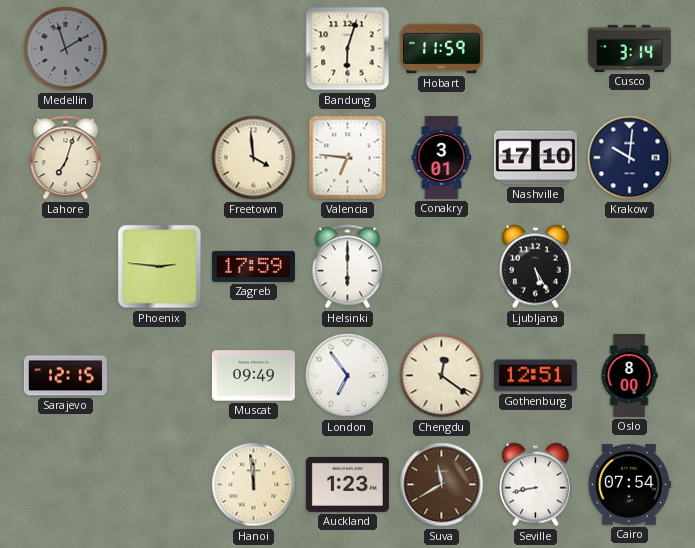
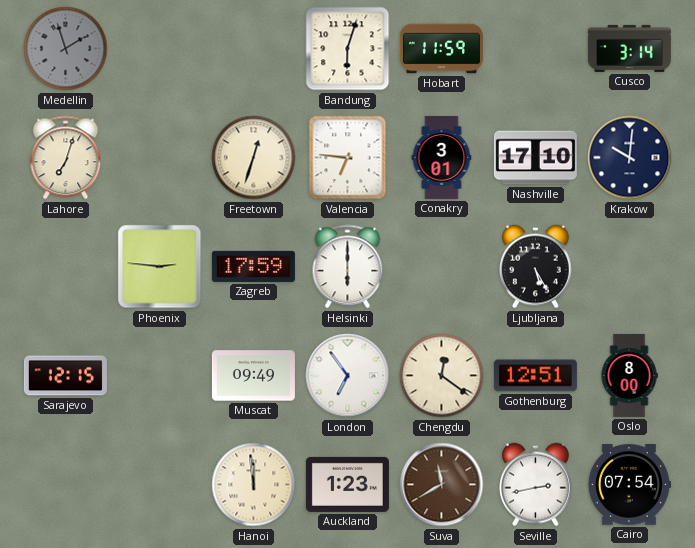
Freetown: 3:59 -> 12:33
Seville: 8:43 -> 2:43
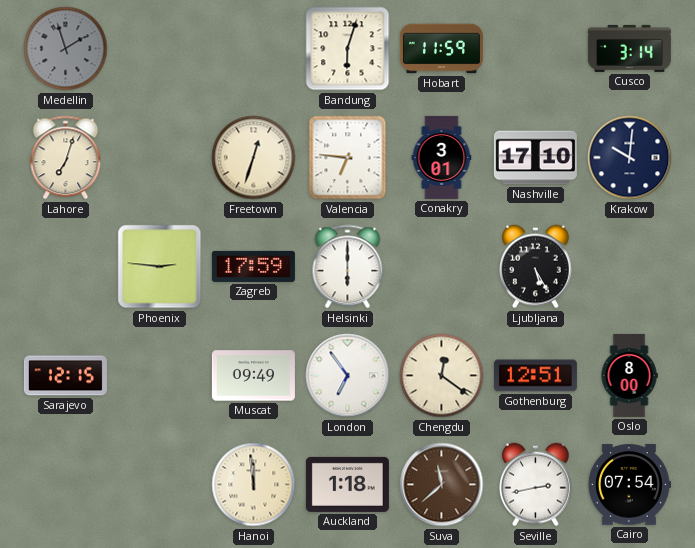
Auckland: 1:23 -> 1:18
Suva: 11:40 -> 11:38
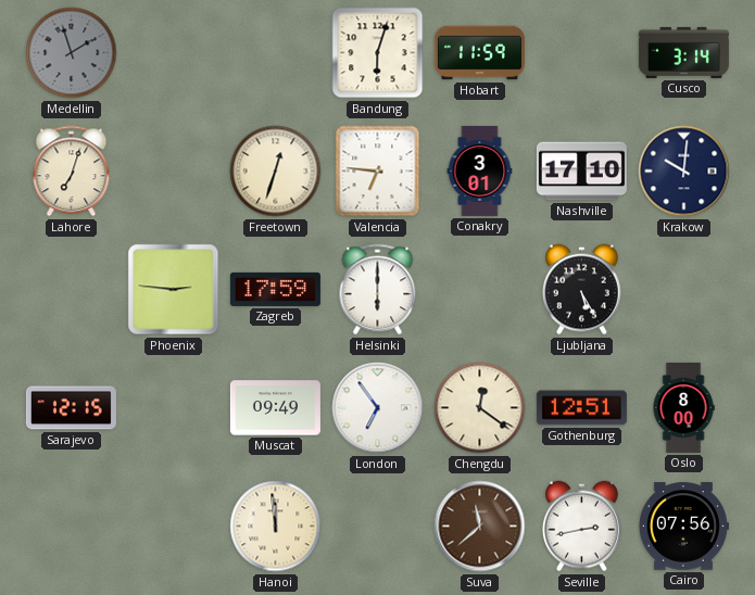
Auckland: 1:18 -> none
Cairo: 07:54 -> 07:56
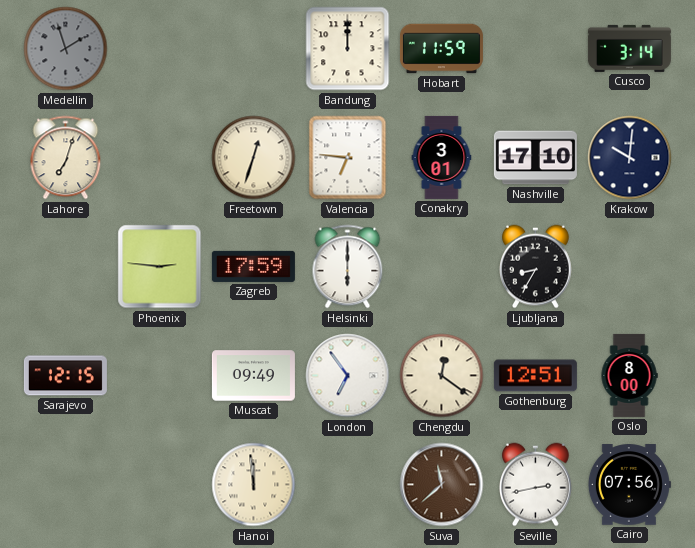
Bandung: 6:03 -> 12:00
Ljubljana: 5:25 -> 8:35
